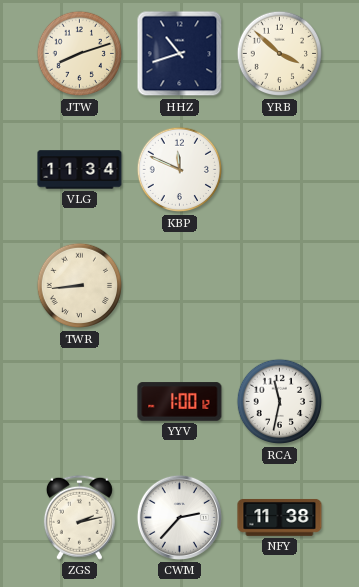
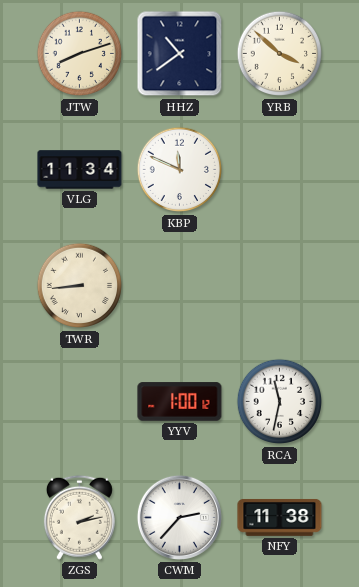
HHZ: 10:42 -> 10:39
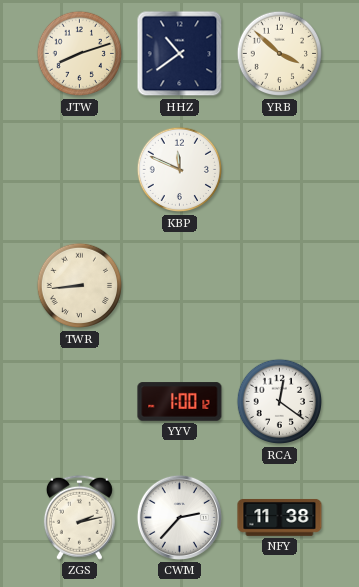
VLG: 11:34 -> none
RCA: 11:32 -> 12:21
